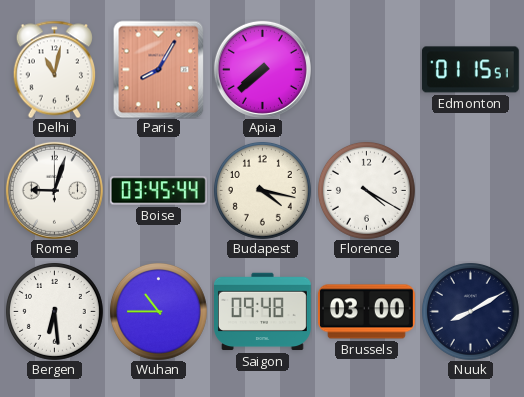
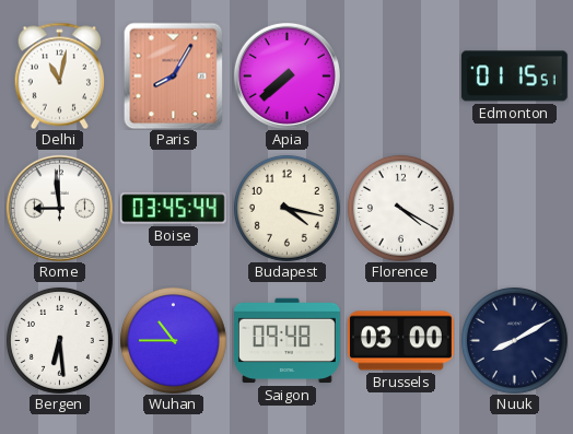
Rome: 9:03 -> 8:59
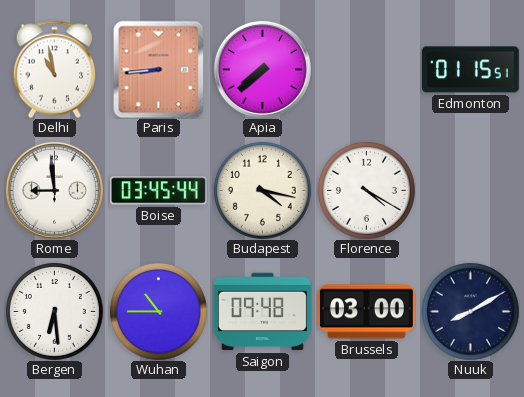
Delhi: 11:02 -> 10:58
Paris: 8:05 -> 8:44
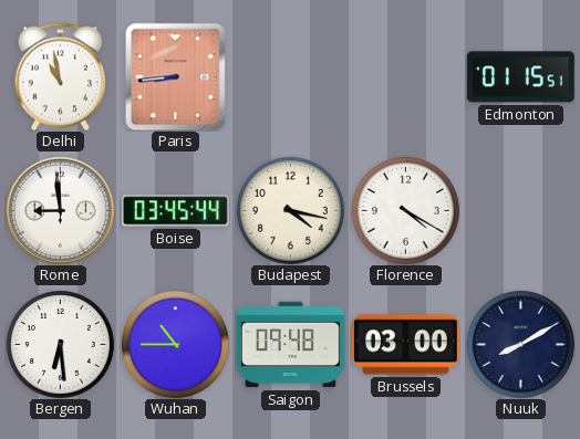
Apia: 7:38 -> none
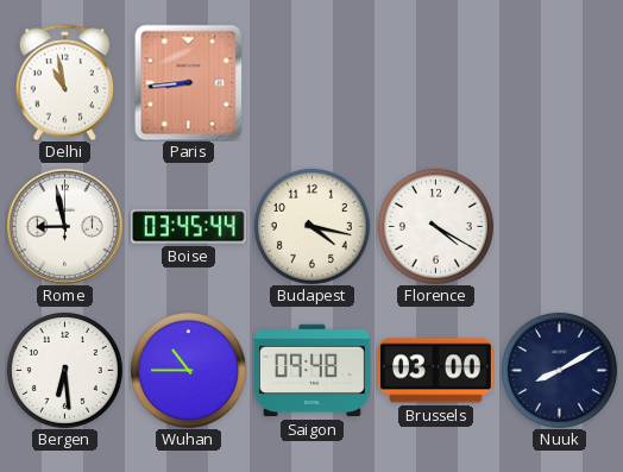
Edmonton: 01:15 -> none
Rome: 8:59 -> 8:58
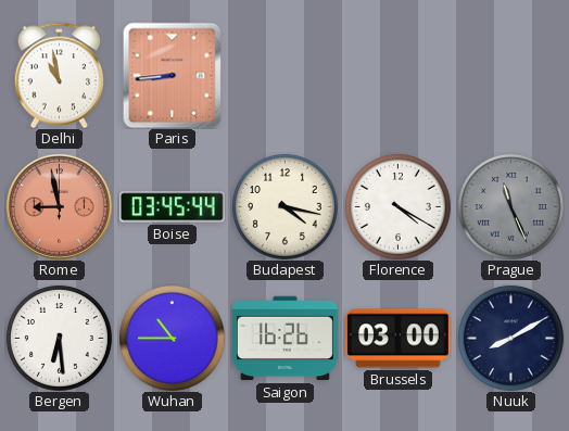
Rome dial: white -> salmon
Prague: none -> 11:26
Saigon: 09:48 -> 16:26
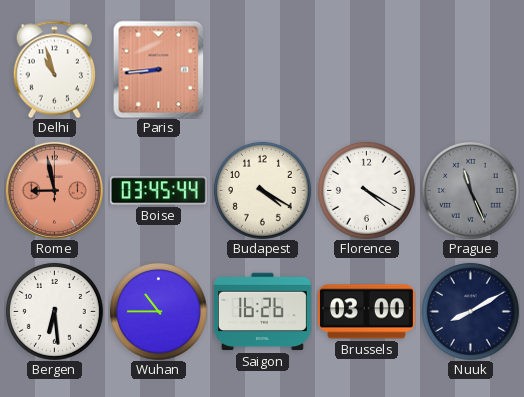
Delhi: 10:58 -> 10:57
Budapest: 4:17 -> 4:20
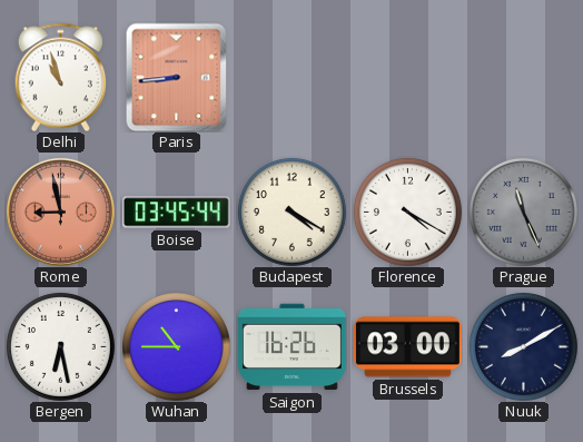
Bergen: 6:29 -> 6:28
